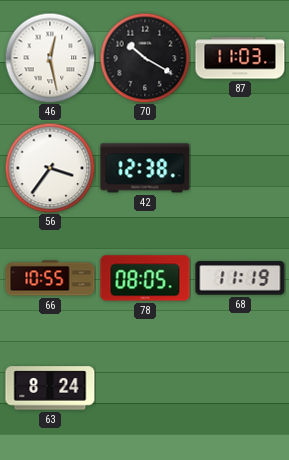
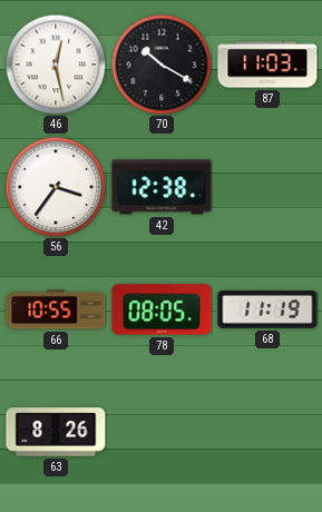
63: 8:24 -> 8:26
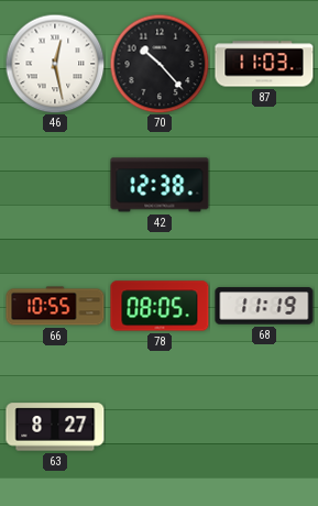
70: 10:20 -> 10:23
56: 3:36 -> none
63: 8:26 -> 8:27
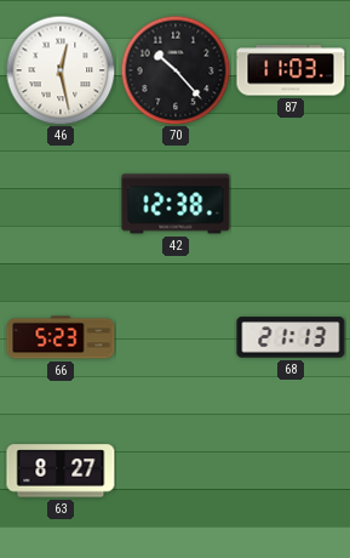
66: 10:55 -> 5:23
78: 08:05 -> none
68: 11:19 -> 21:13
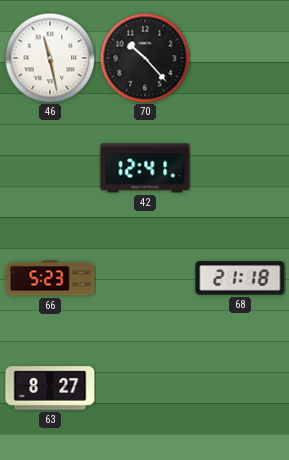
46: 12:28 -> 11:28
87: 11:03 -> none
42: 12:38 -> 12:41
68: 21:13 -> 21:18
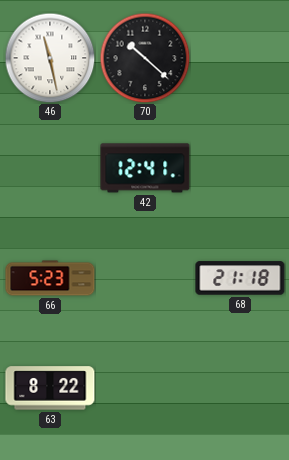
70: 10:23 -> 10:22
63: 8:27 -> 8:22
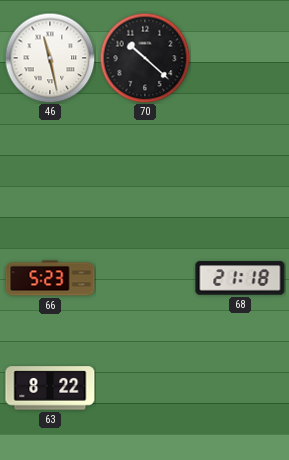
42: 12:41 -> none
